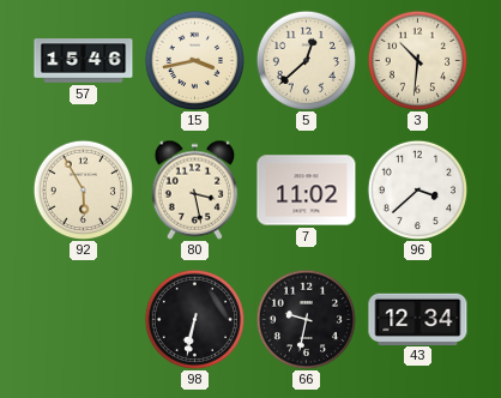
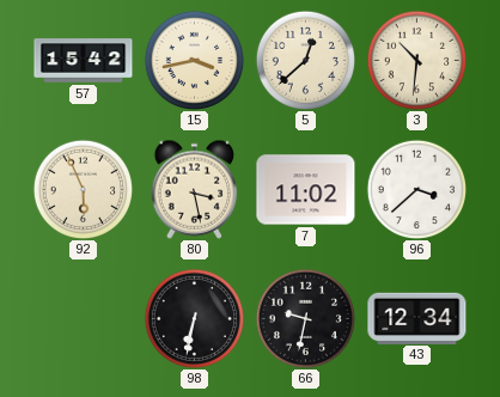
57: 15:46 -> 15:42
92: 5:55 -> 5:56
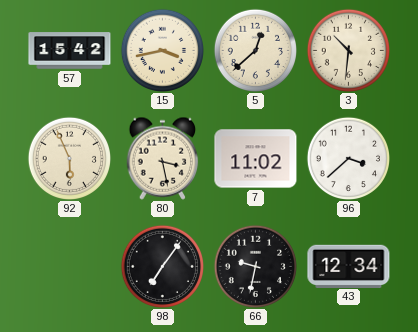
98: 6:32 -> 7:06
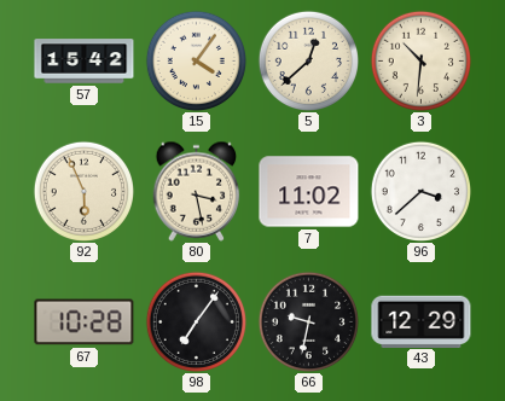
15: 3:43 -> 4:06
67: none -> 10:28
43: 12:34 -> 12:29
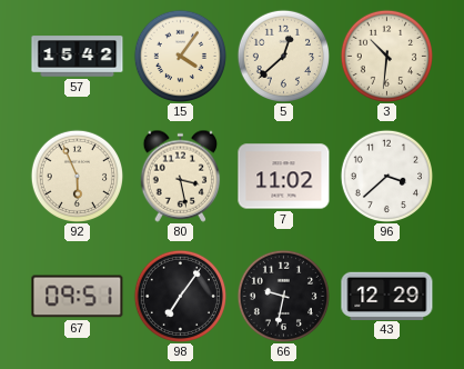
67: 10:28 -> 09:51
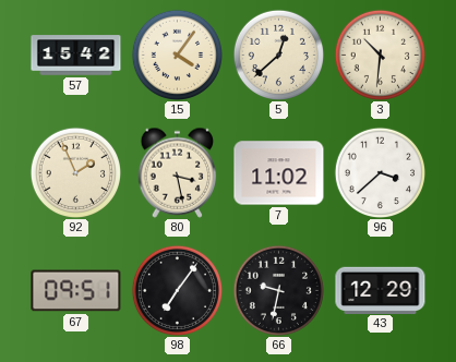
92: 5:56 -> 1:56
